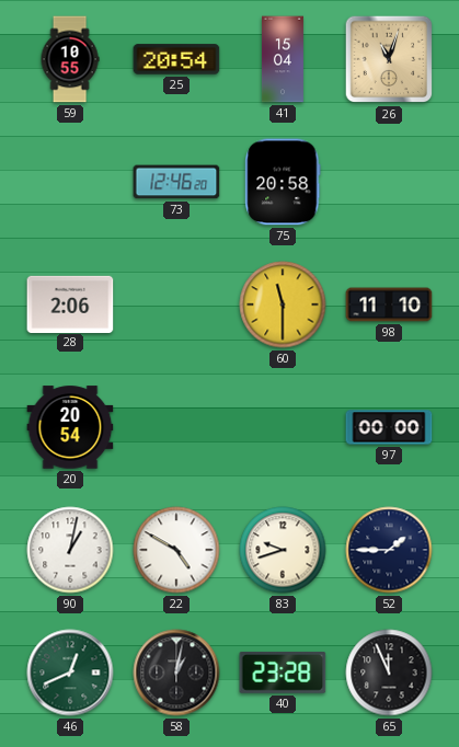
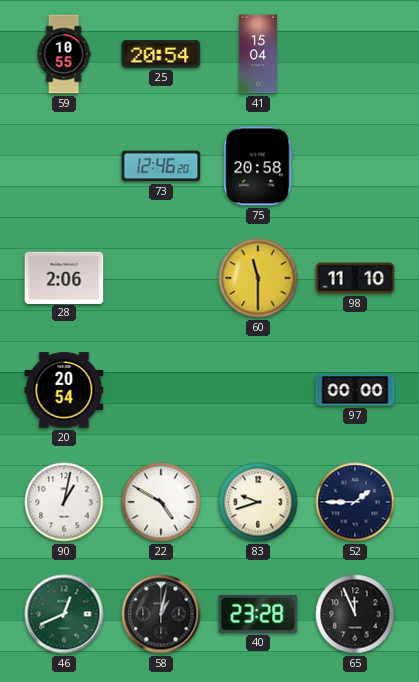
26: 11:03 -> none
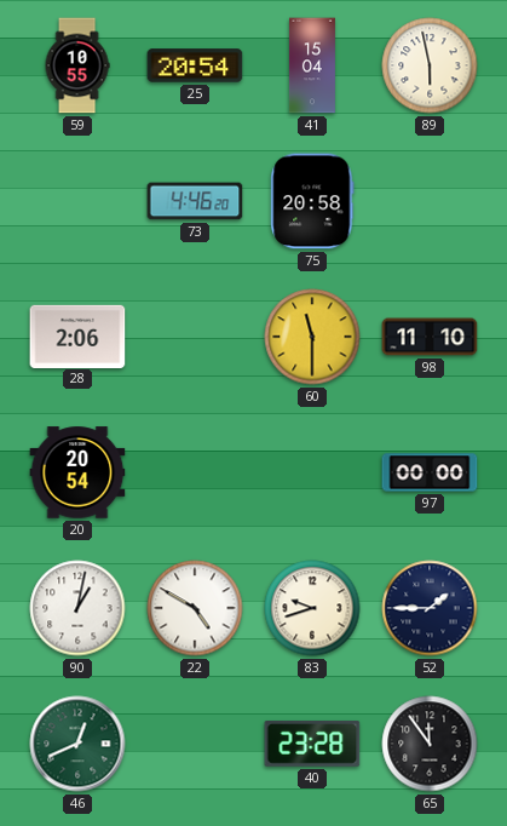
89: none -> 5:58
73: 12:46 -> 4:46
58: 1:02 -> none
65: 11:56 -> 11:54
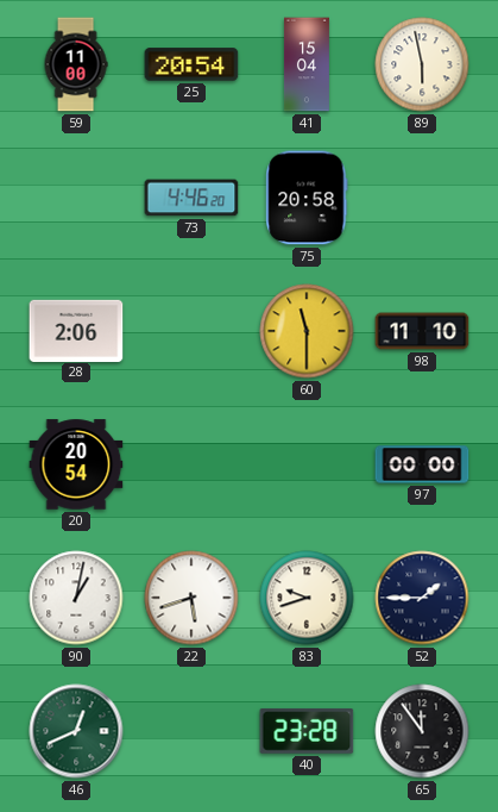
59: 10:55 -> 11:00
22: 4:50 -> 5:42
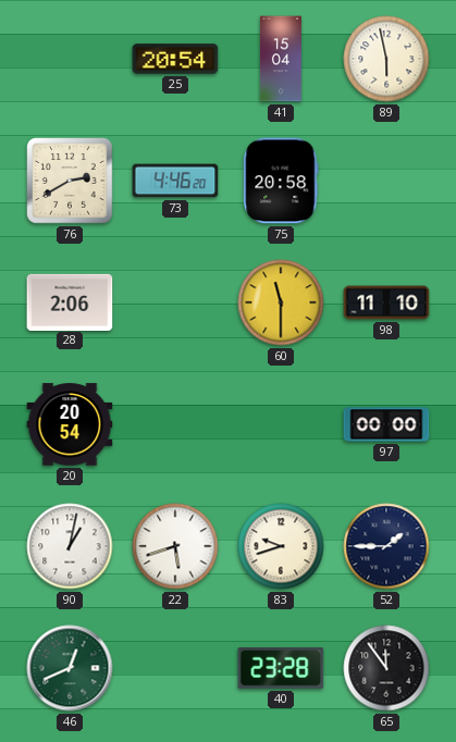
59: 11:00 -> none
76: none -> 2:40
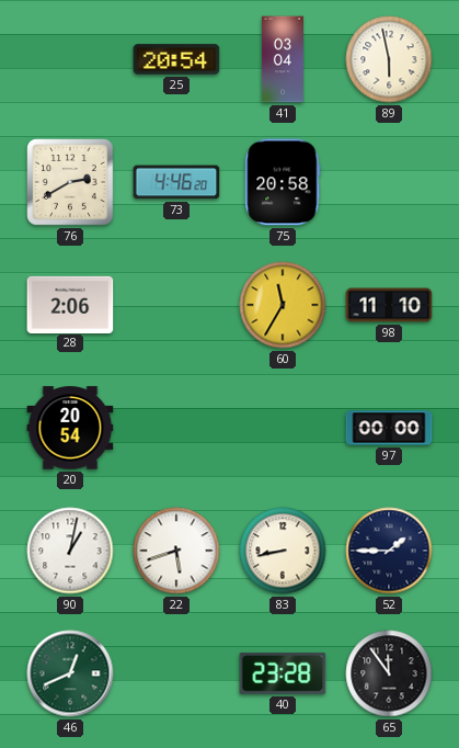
41: 15:04 -> 03:04
60: 11:30 -> 11:35
83: 9:42 -> 8:43
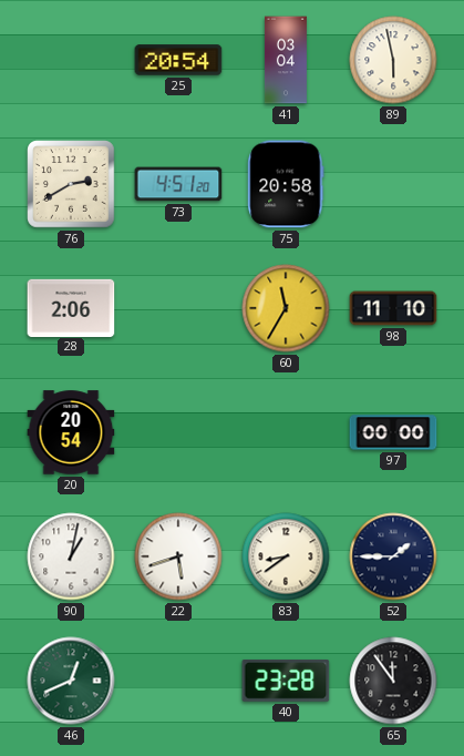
73: 4:46 -> 4:51
83: 8:43 -> 8:39
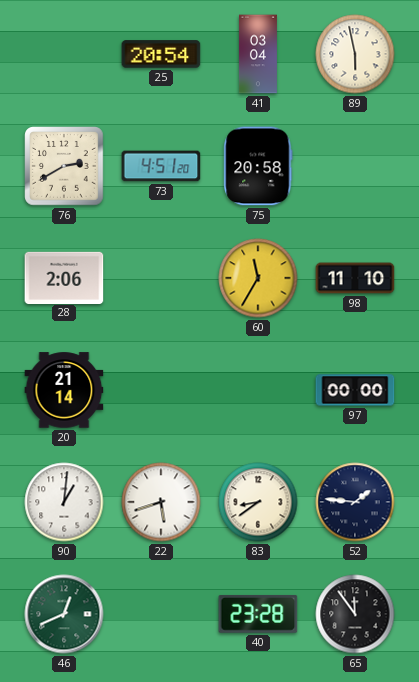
20: 20:54 -> 21:14
90: 1:02 -> 1:01
52: 1:45 -> 1:46
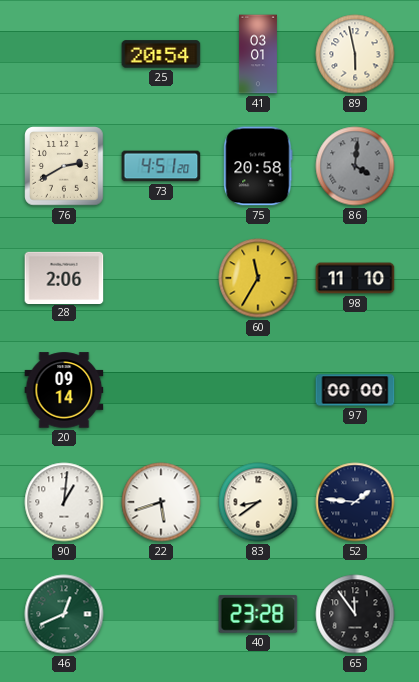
41: 03:04 -> 03:01
86: none -> 4:01
20: 21:14 -> 09:14
